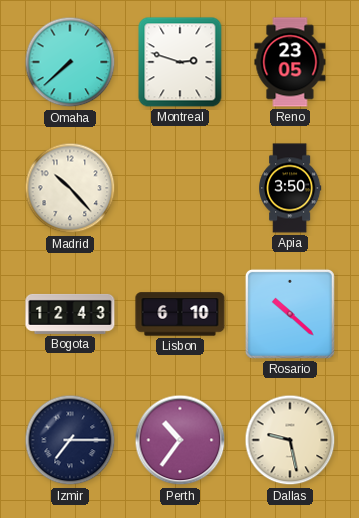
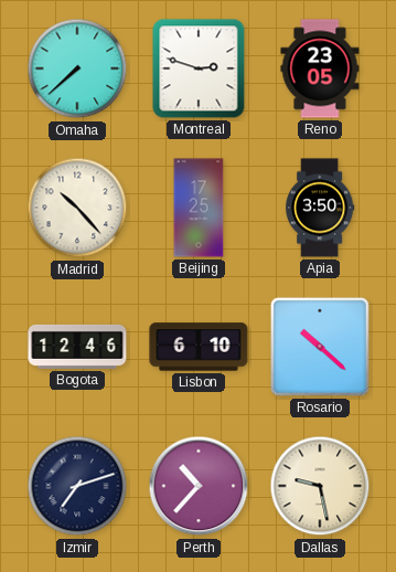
Beijing: none -> 17:25
Bogota: 12:43 -> 12:46
Izmir: 7:15 -> 7:12
Perth: 10:36 -> 10:37
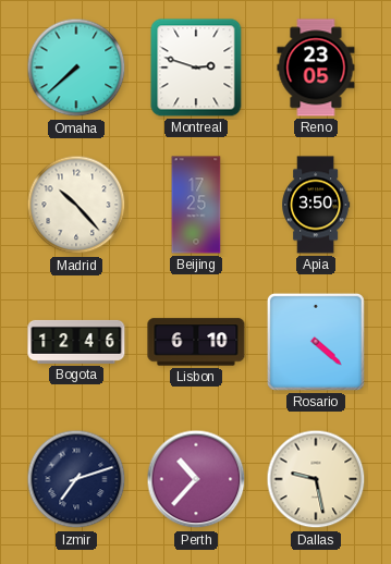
Rosario: 10:22 -> 4:22
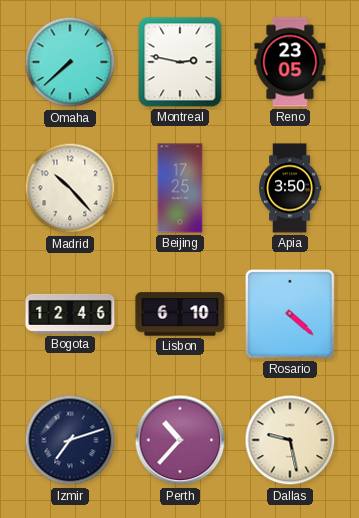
Montreal: 2:48 -> 2:47
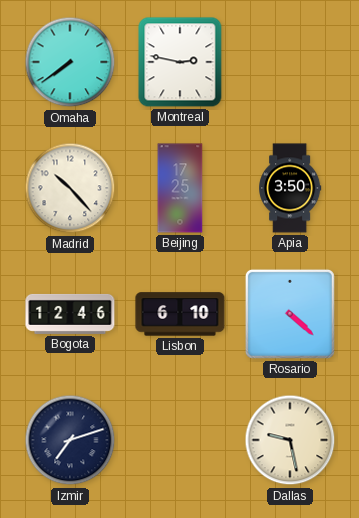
Omaha: 7:38 -> 7:39
Reno: 23:05 -> none
Perth: 10:37 -> none
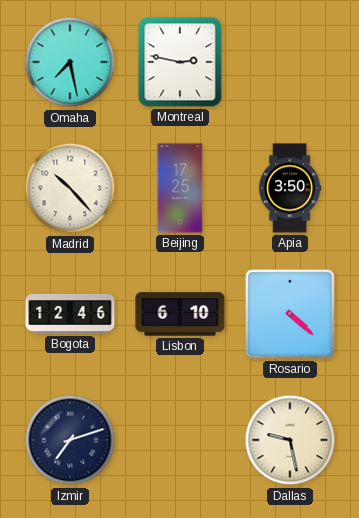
Omaha: 7:39 -> 7:28
